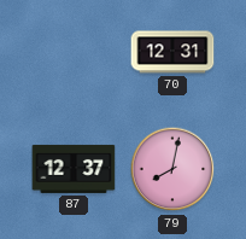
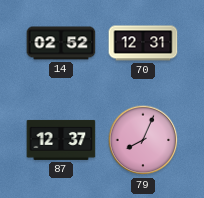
14: none -> 02:52
79: 8:02 -> 8:04
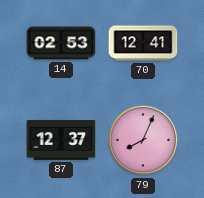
14: 02:52 -> 02:53
70: 12:31 -> 12:41
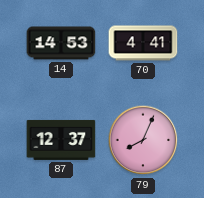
14: 02:53 -> 14:53
70: 12:41 -> 4:41
